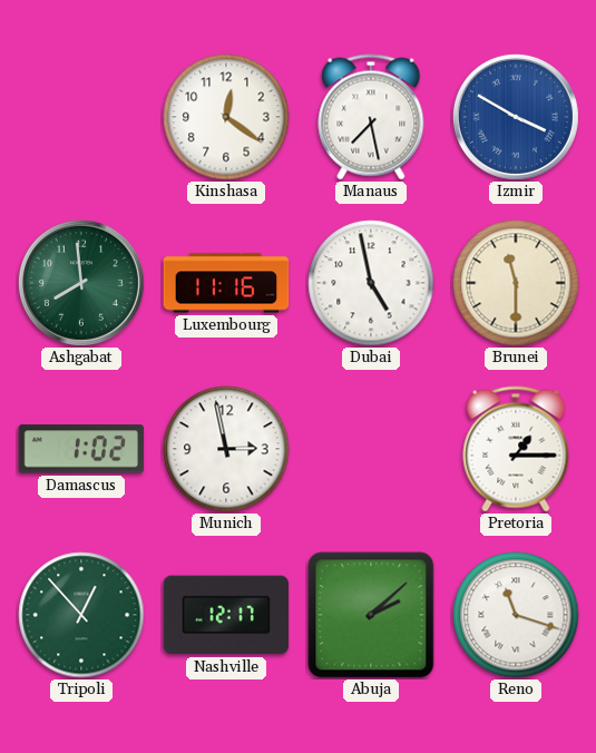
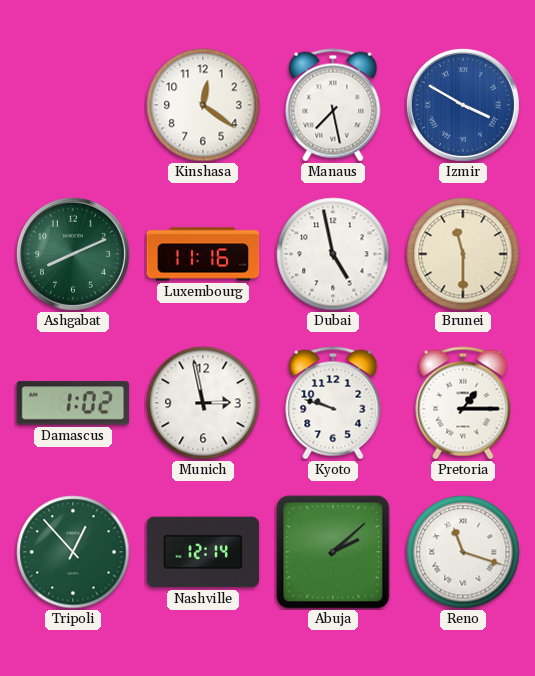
Ashgabat: 7:59 -> 8:11
Kyoto: none -> 9:48
Nashville: 12:17 -> 12:14
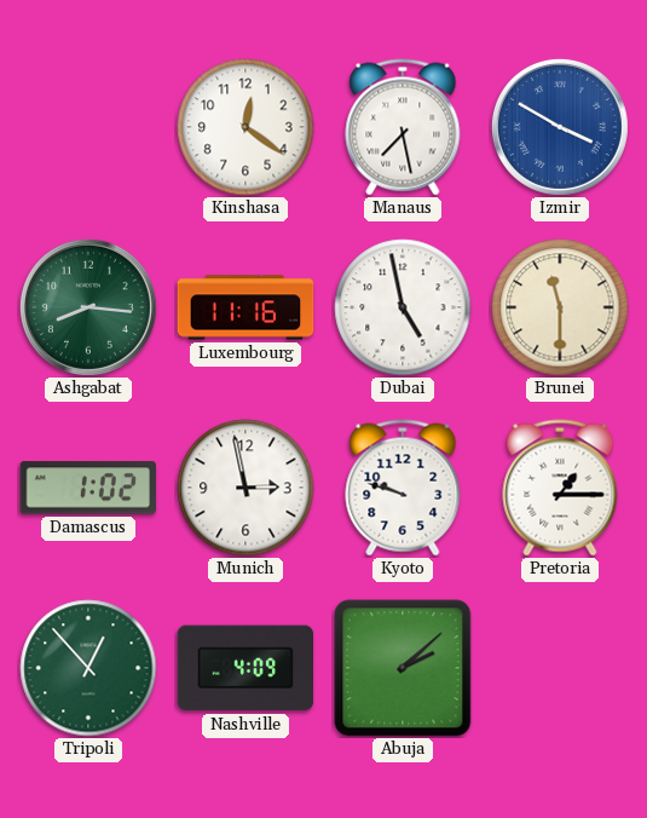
Ashgabat: 8:11 -> 8:16
Nashville: 12:14 -> 4:09
Reno: 11:18 -> none
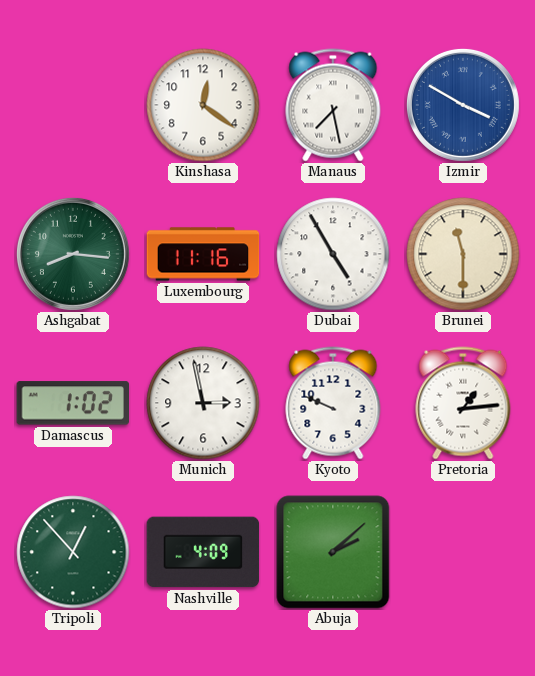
Dubai: 4:58 -> 4:55
Kyoto: 9:48 -> 9:49
Pretoria: 1:15 -> 1:14
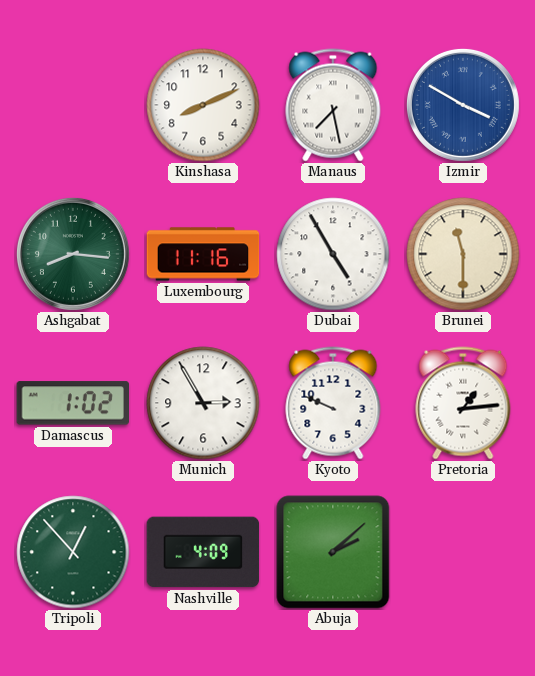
Kinshasa: 12:21 -> 8:11
Munich: 2:58 -> 2:55
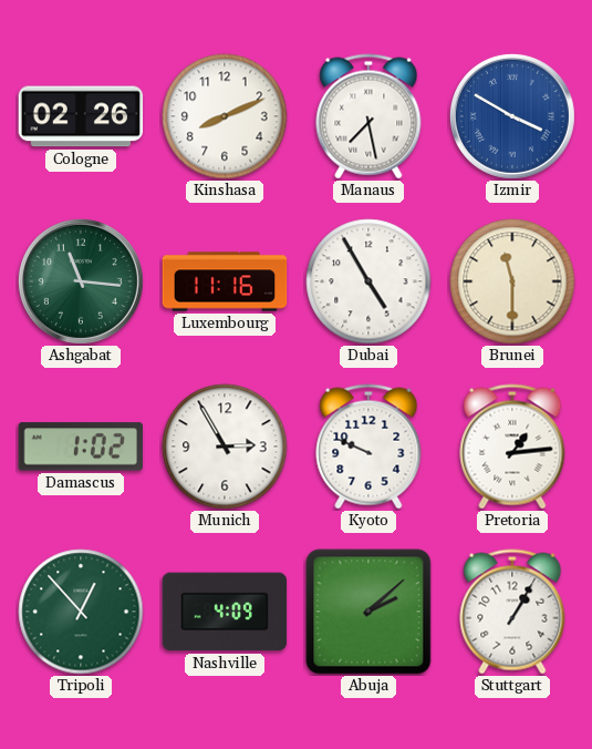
Cologne: none -> 02:26
Ashgabat: 8:16 -> 11:16
Stuttgart: none -> 1:05
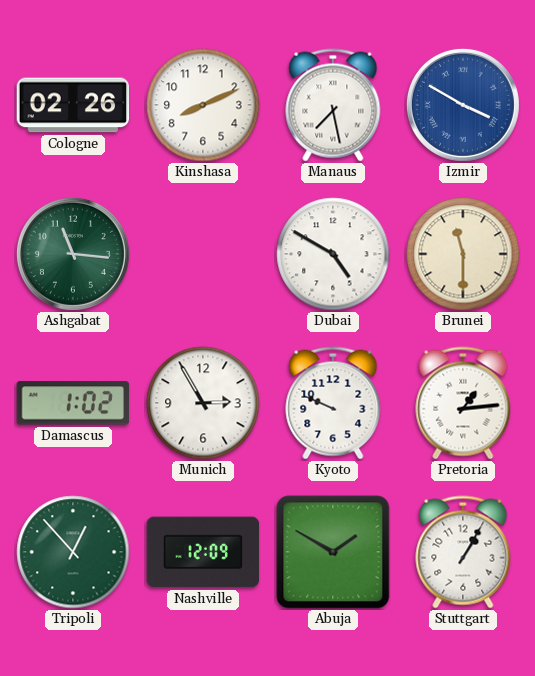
Luxembourg: 11:16 -> none
Dubai: 4:55 -> 4:50
Nashville: 4:09 -> 12:09
Abuja: 2:08 -> 1:50
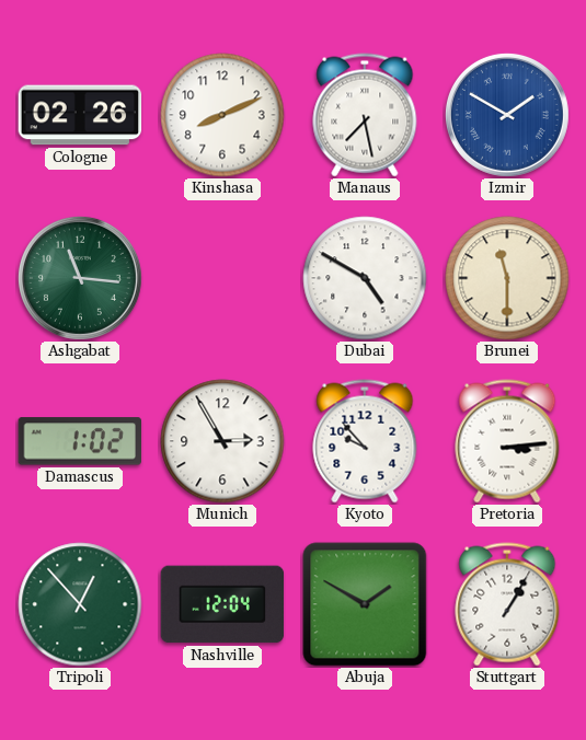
Izmir: 3:50 -> 1:50
Kyoto: 9:49 -> 9:53
Pretoria: 1:14 -> 3:14
Nashville: 12:09 -> 12:04
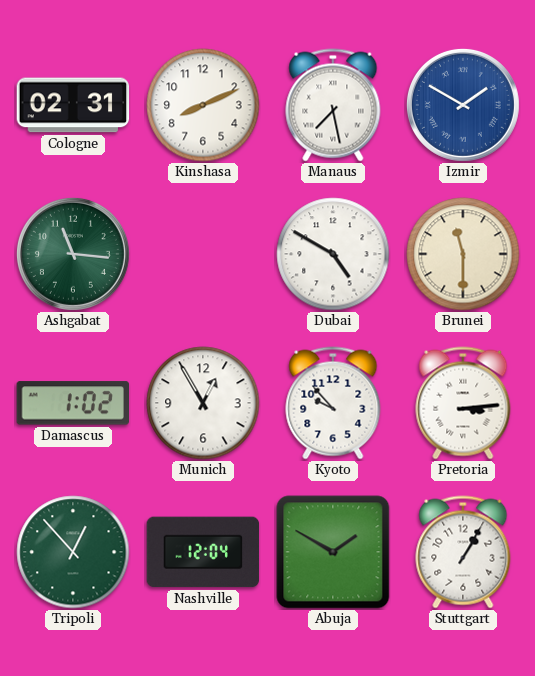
Cologne: 02:26 -> 02:31
Munich: 2:55 -> 12:55
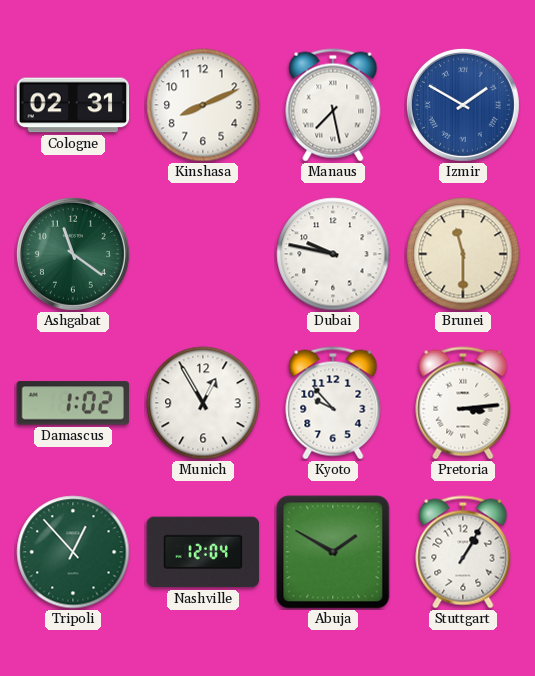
Ashgabat: 11:16 -> 11:21
Dubai: 4:50 -> 9:47
